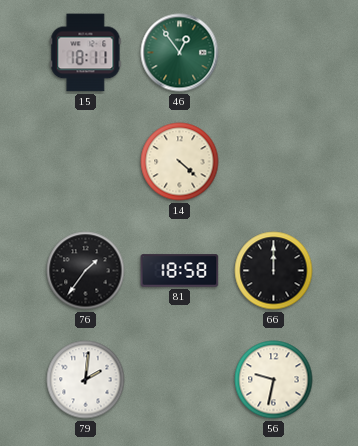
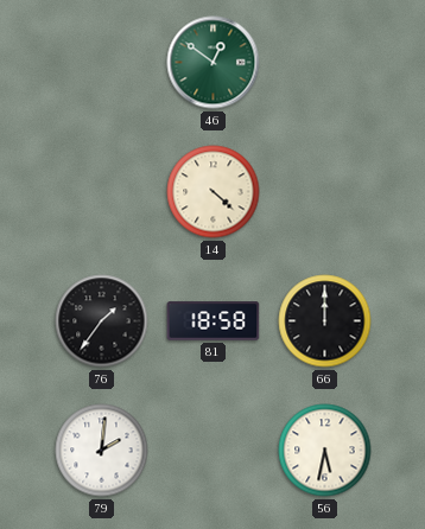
15: 18:11 -> none
46: 12:54 -> 12:51
56: 9:32 -> 5:32
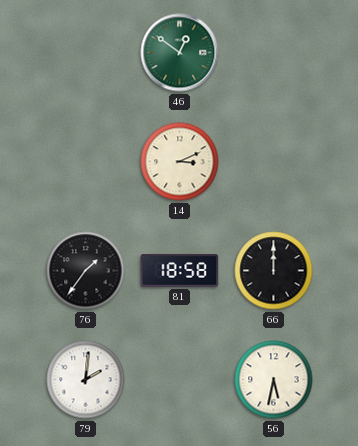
14: 4:22 -> 3:11
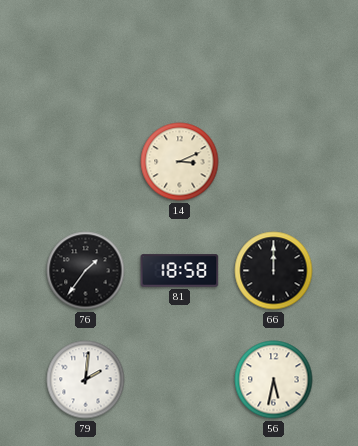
46: 12:51 -> none
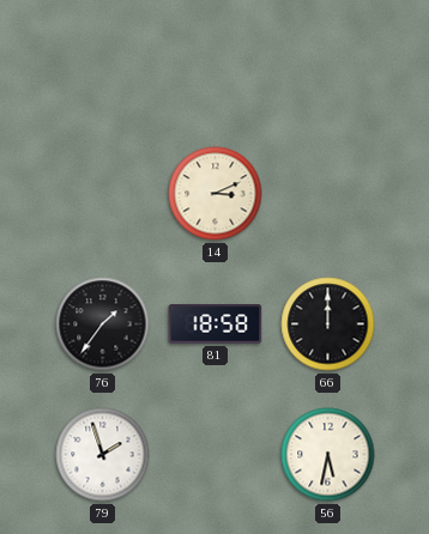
79: 2:01 -> 1:57
